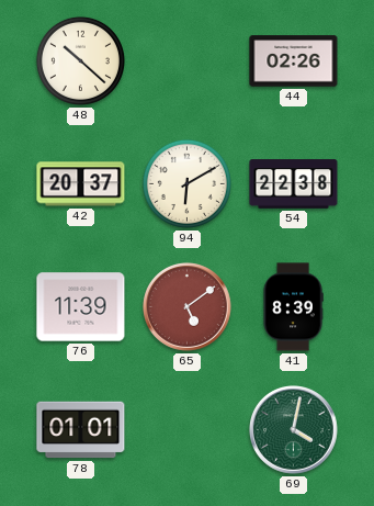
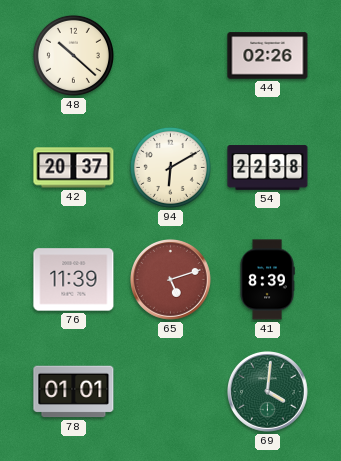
65: 5:09 -> 5:12
69: 4:02 -> 4:01
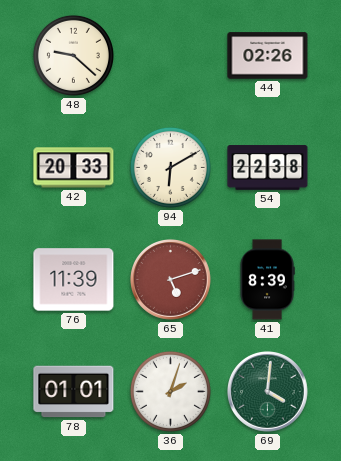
48: 10:22 -> 9:22
42: 20:37 -> 20:33
36: none -> 2:03
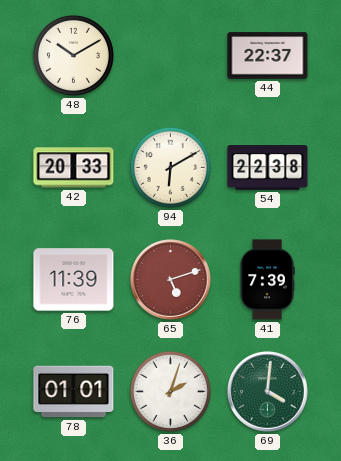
48: 9:22 -> 10:10
44: 02:26 -> 22:37
41: 8:39 -> 7:39
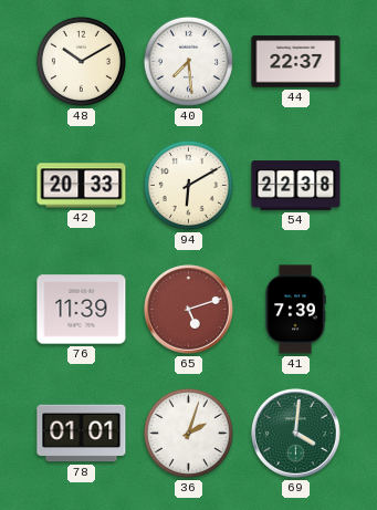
40: none -> 7:29
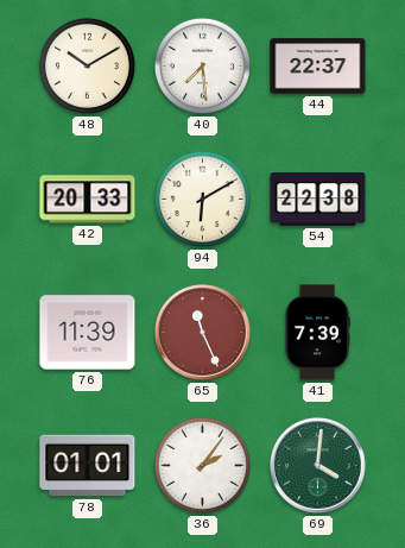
65: 5:12 -> 11:26
36: 2:03 -> 2:06
